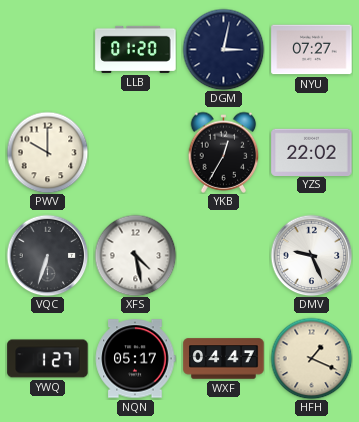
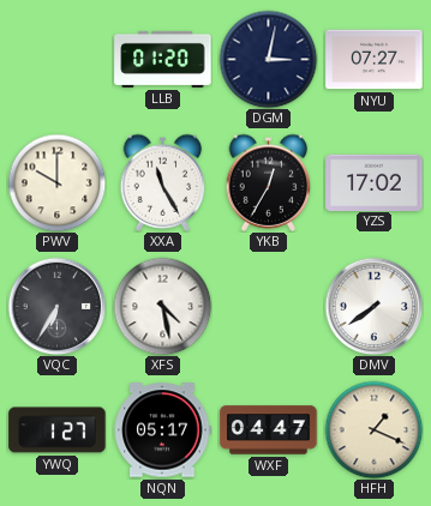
XXA: none -> 11:25
YZS: 22:02 -> 17:02
VQC: 6:33 -> 6:35
DMV: 9:26 -> 7:39
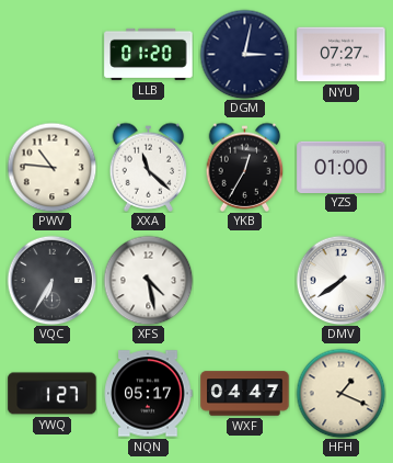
PWV: 10:00 -> 10:46
XXA: 11:25 -> 11:22
YZS: 17:02 -> 01:00
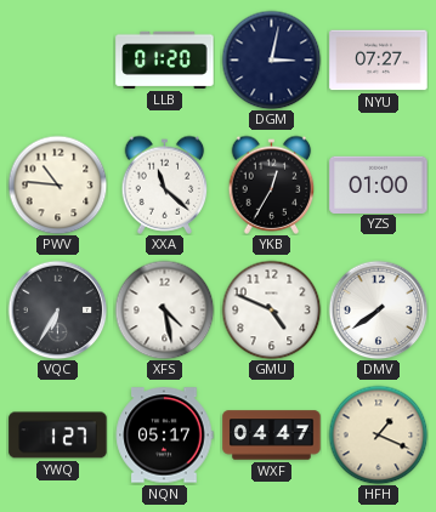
GMU: none -> 4:49
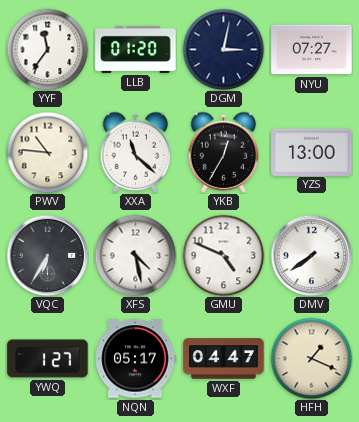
YYF: none -> 11:36
YZS: 01:00 -> 13:00
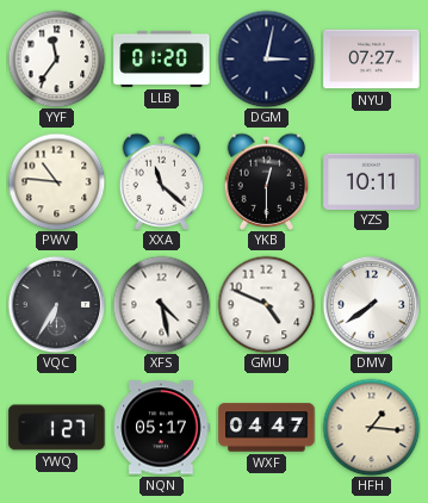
YKB: 12:35 -> 12:30
YZS: 13:00 -> 10:11
HFH: 1:19 -> 1:16
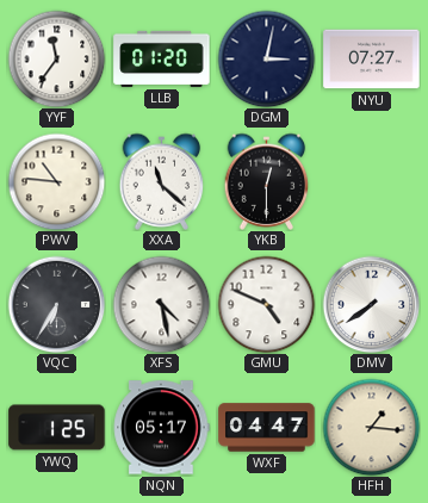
YZS: 10:11 -> none
YWQ: 1:27 -> 1:25
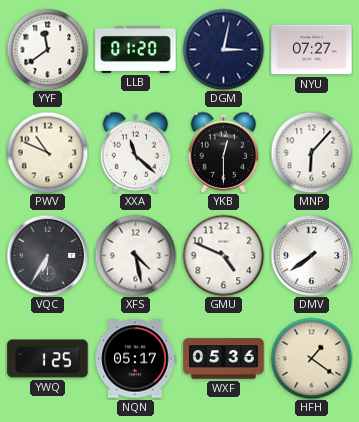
YYF: 11:36 -> 11:39
PWV: 10:46 -> 10:49
MNP: none -> 6:07
WXF: 04:47 -> 05:36
HFH: 1:16 -> 1:21
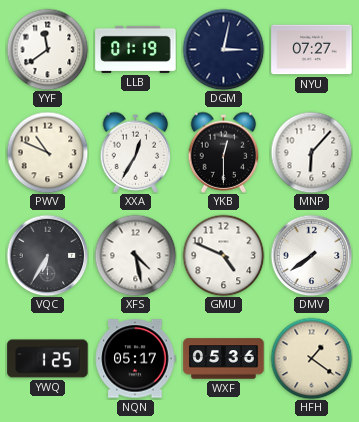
LLB: 01:20 -> 01:19
XXA: 11:22 -> 12:35
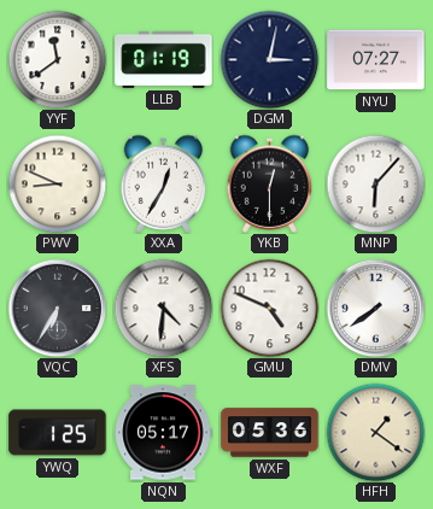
PWV: 10:49 -> 8:49
XFS: 4:28 -> 4:31
